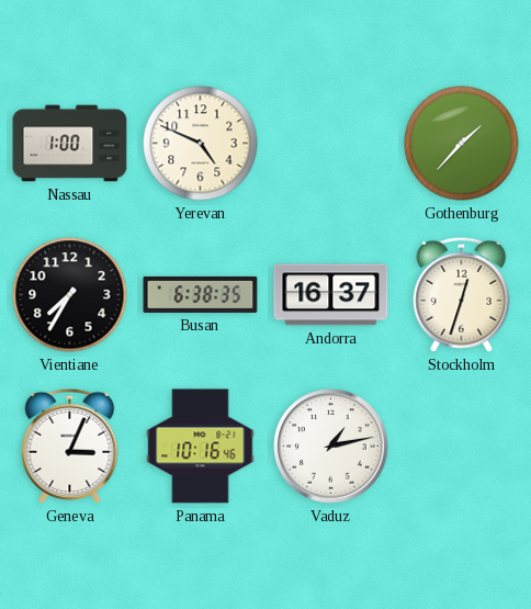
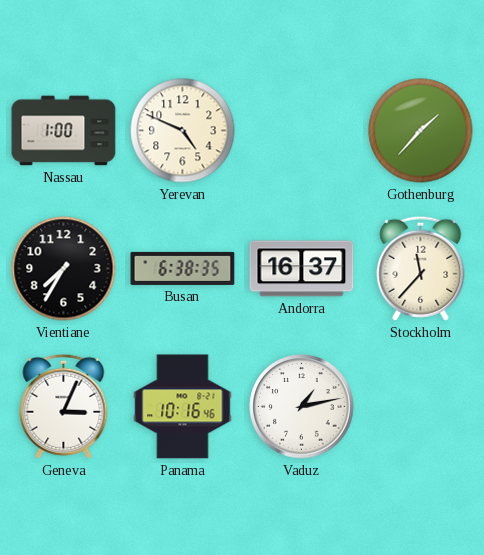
Stockholm: 12:33 -> 11:37
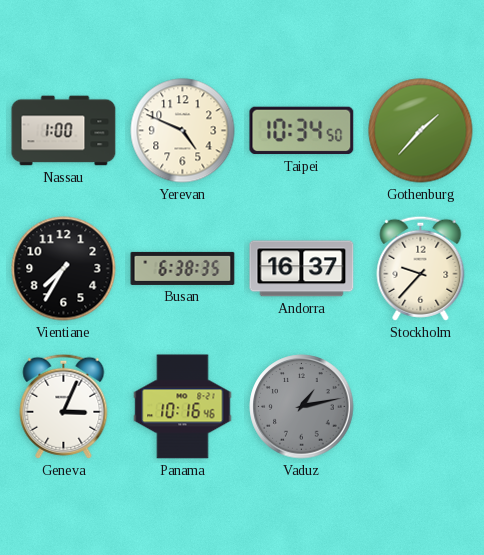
Taipei: none -> 10:34
Stockholm: 11:37 -> 9:37
Vaduz dial: white -> grey
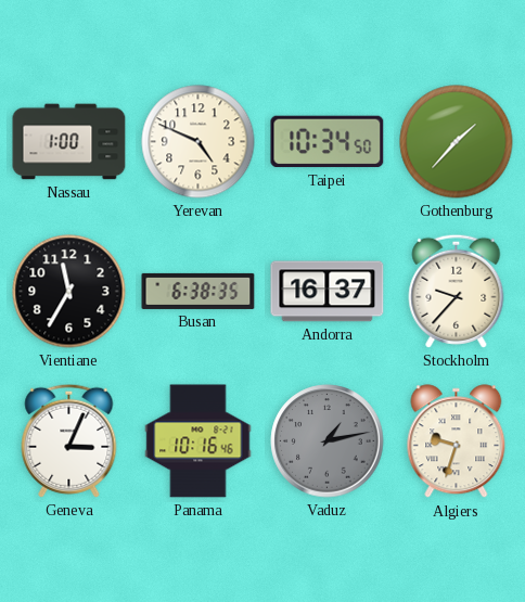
Vientiane: 7:35 -> 11:35
Algiers: none -> 9:33
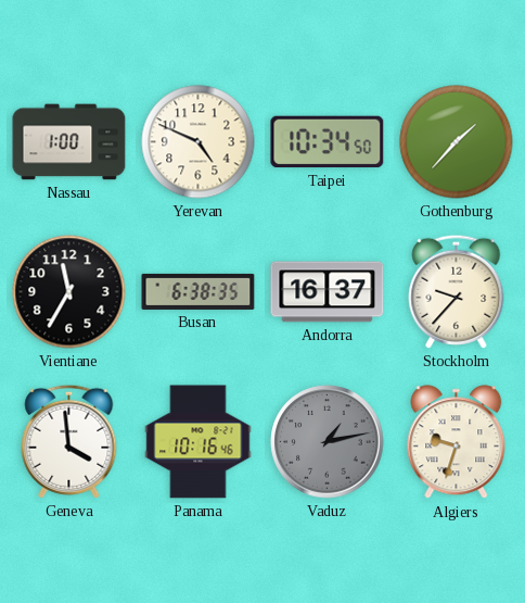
Geneva: 3:04 -> 3:59
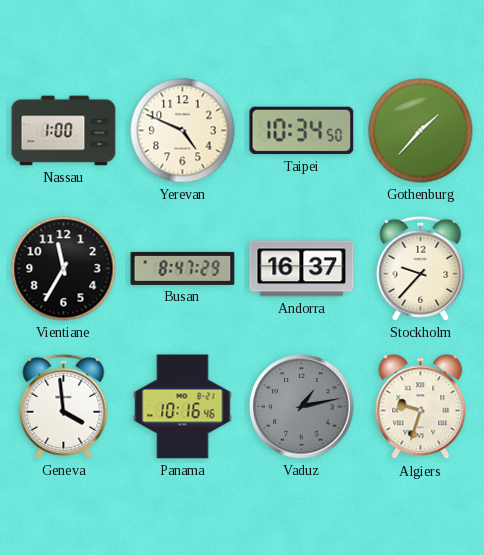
Busan: 6:38 -> 8:47
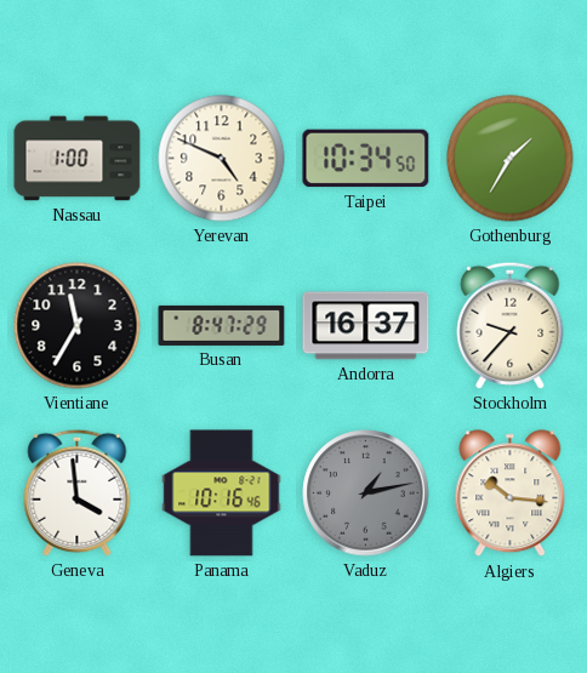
Gothenburg: 1:37 -> 1:35
Algiers: 9:33 -> 10:16
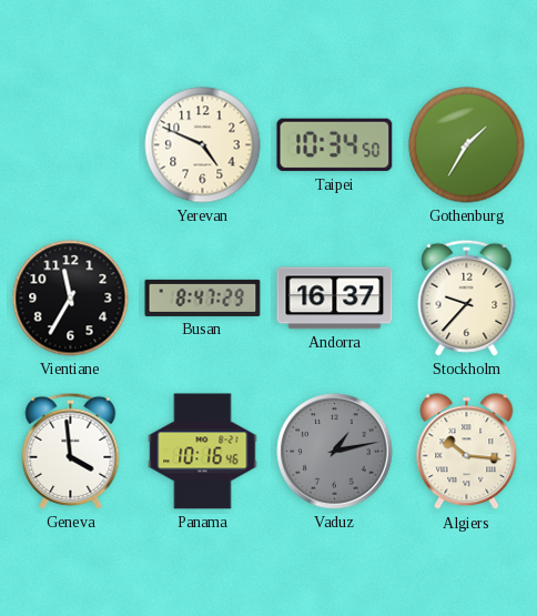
Nassau: 1:00 -> none
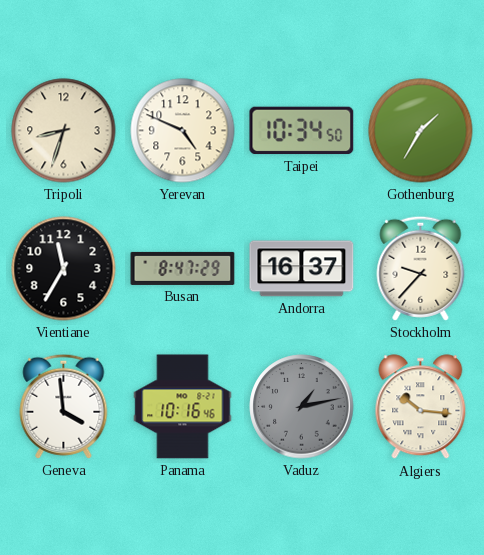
Tripoli: none -> 8:33
